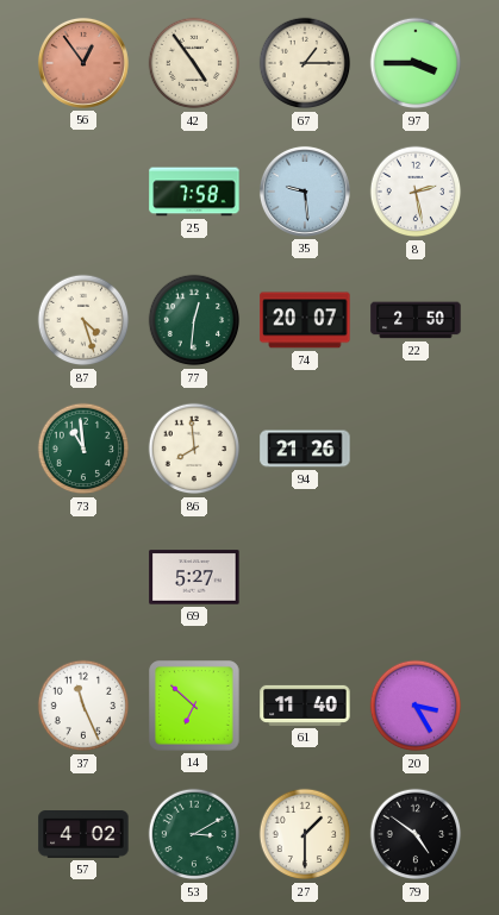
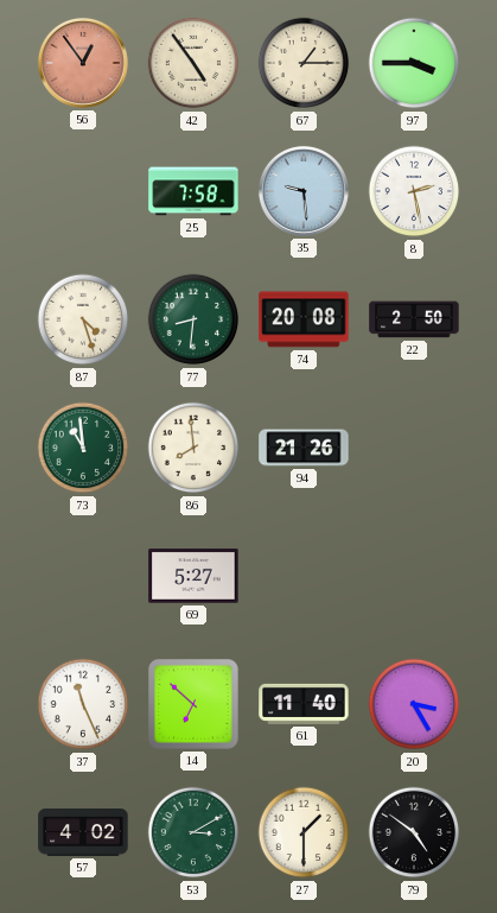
77: 12:31 -> 8:31
74: 20:07 -> 20:08
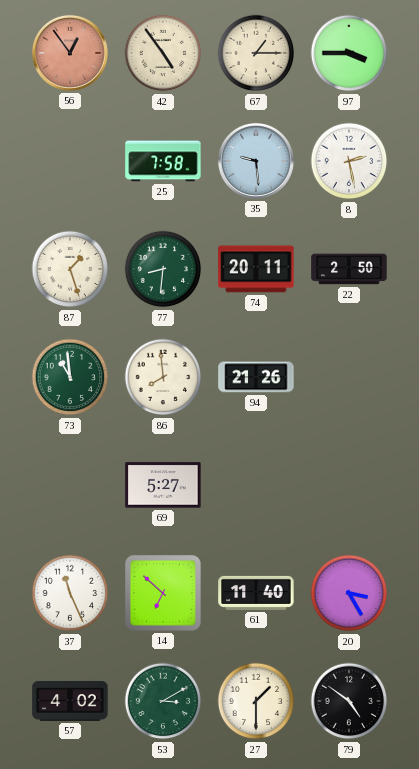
87: 4:27 -> 1:27
74: 20:08 -> 20:11
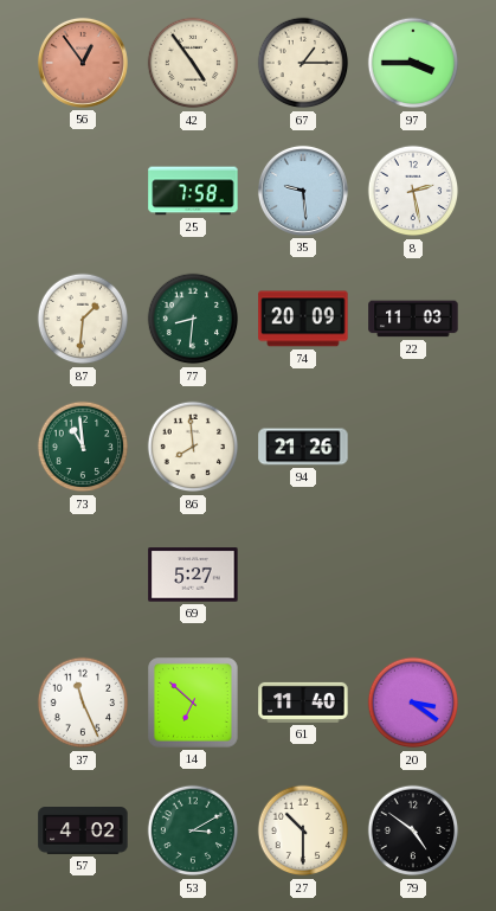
87: 1:27 -> 1:31
74: 20:11 -> 20:09
22: 2:50 -> 11:03
20: 3:25 -> 3:21
27: 1:30 -> 10:30
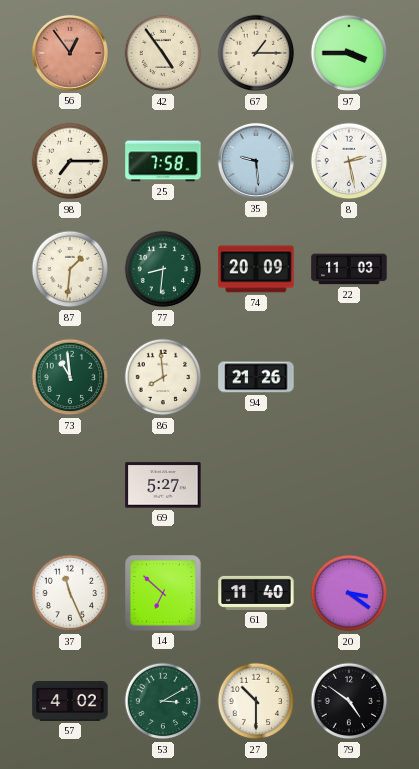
98: none -> 7:15
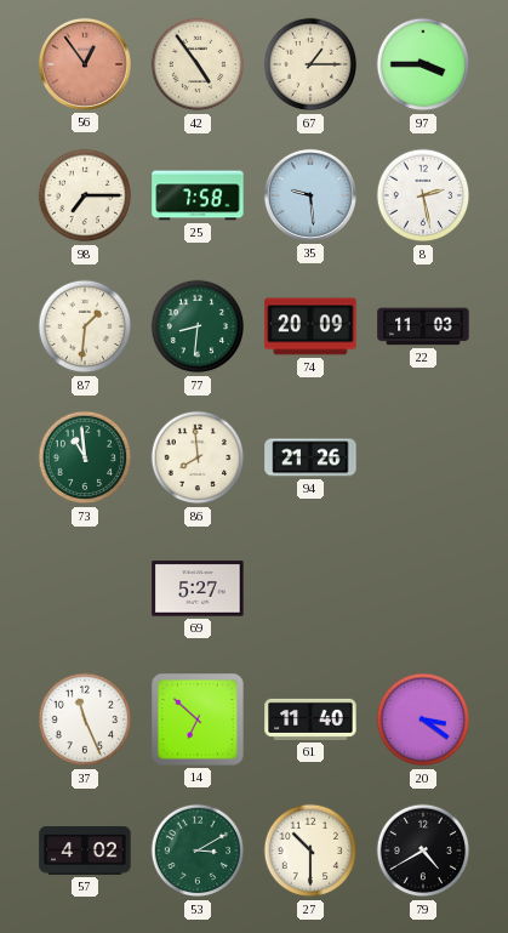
79: 4:51 -> 4:40
